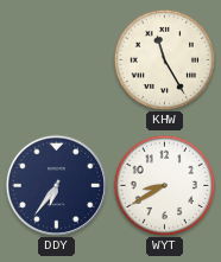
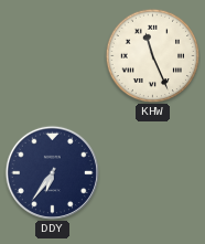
KHW: 11:25 -> 11:26
WYT: 8:40 -> none
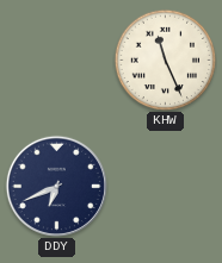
DDY: 6:36 -> 6:41
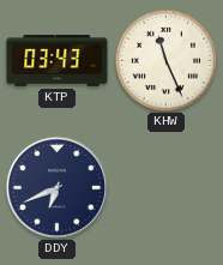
KTP: none -> 03:43
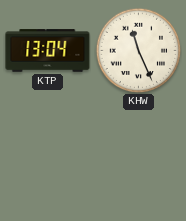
KTP: 03:43 -> 13:04
DDY: 6:41 -> none
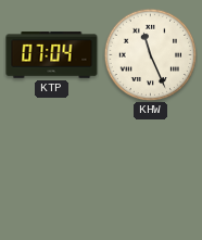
KTP: 13:04 -> 07:04
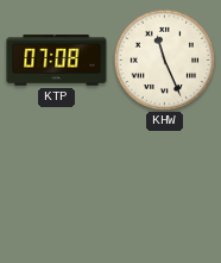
KTP: 07:04 -> 07:08
